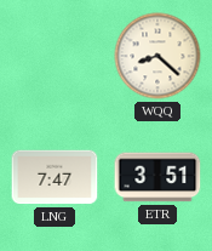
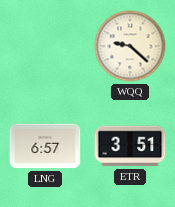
WQQ: 8:22 -> 9:22
LNG: 7:47 -> 6:57
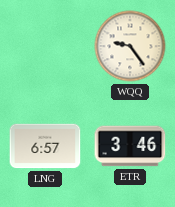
WQQ: 9:22 -> 9:24
ETR: 3:51 -> 3:46
